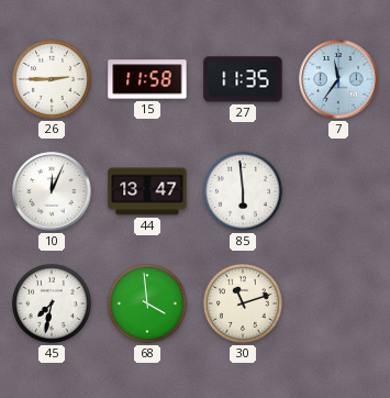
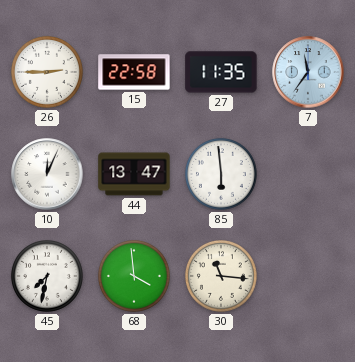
15: 11:58 -> 22:58
30: 11:12 -> 11:16
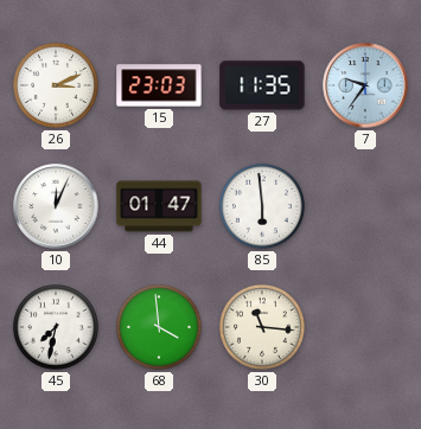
26: 2:45 -> 3:11
15: 22:58 -> 23:03
7: 11:36 -> 9:36
44: 13:47 -> 01:47
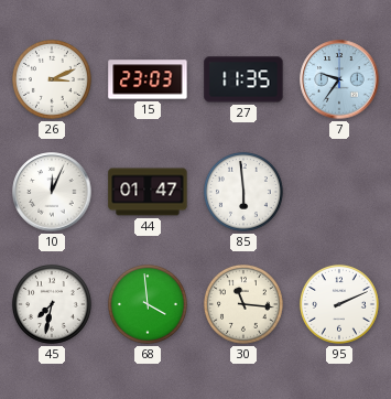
95: none -> 2:11
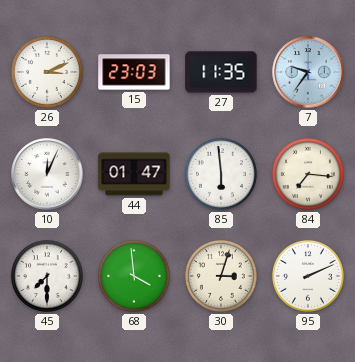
84: none -> 7:16
45: 7:32 -> 7:30
30: 11:16 -> 3:03
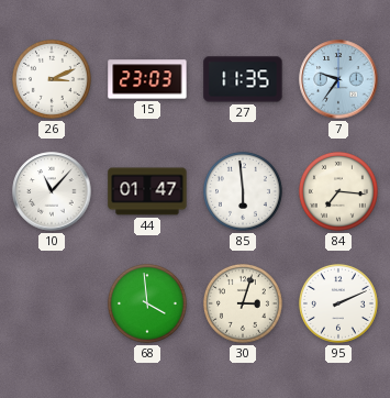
10: 12:04 -> 11:07
45: 7:30 -> none
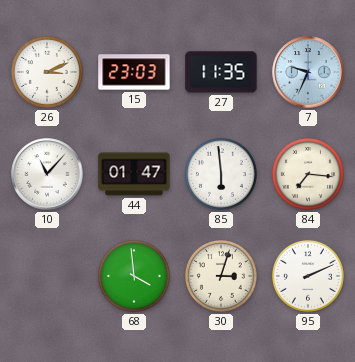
7: 9:36 -> 9:34
